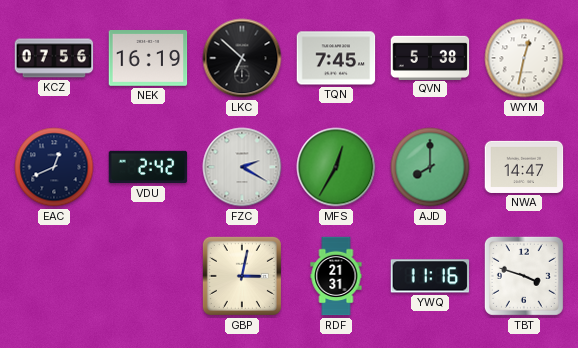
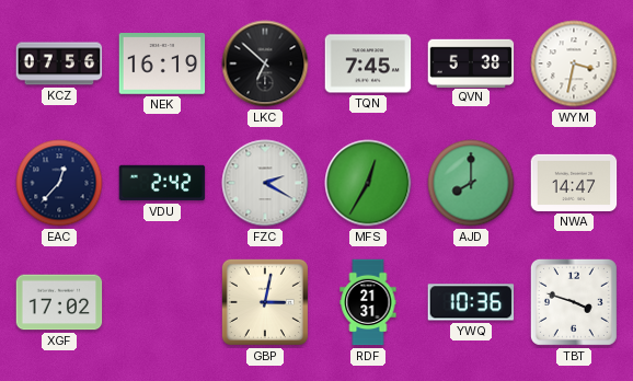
WYM: 12:32 -> 3:32
EAC: 12:41 -> 12:37
XGF: none -> 17:02
YWQ: 11:16 -> 10:36
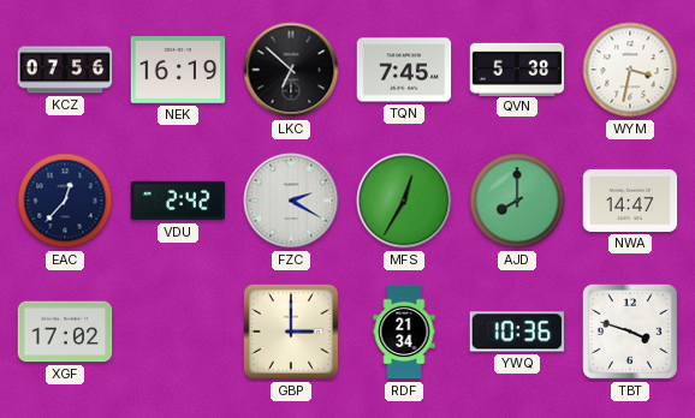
GBP: 3:02 -> 3:00
RDF: 21:31 -> 21:34
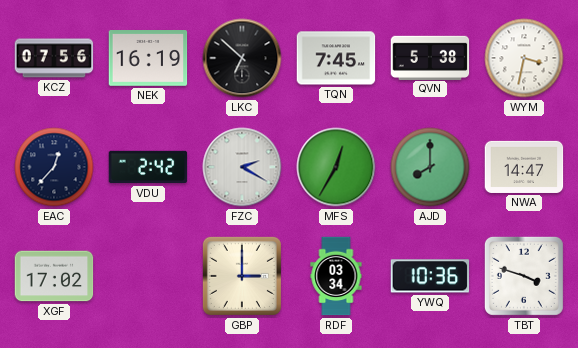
RDF: 21:34 -> 03:34
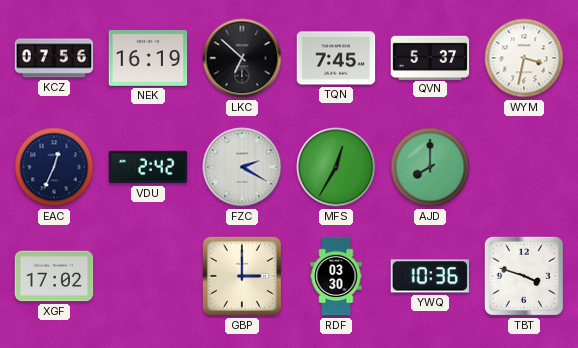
QVN: 5:38 -> 5:37
EAC: 12:37 -> 12:34
NWA: 14:47 -> none
RDF: 03:34 -> 03:30
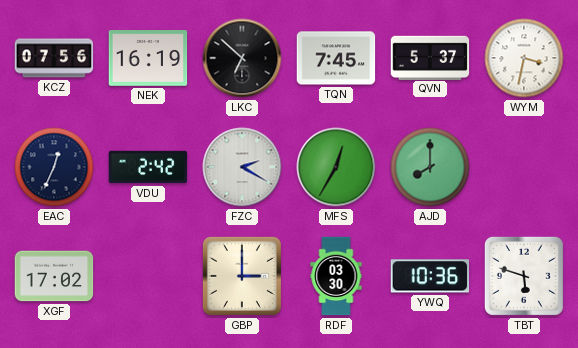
TBT: 3:48 -> 5:48
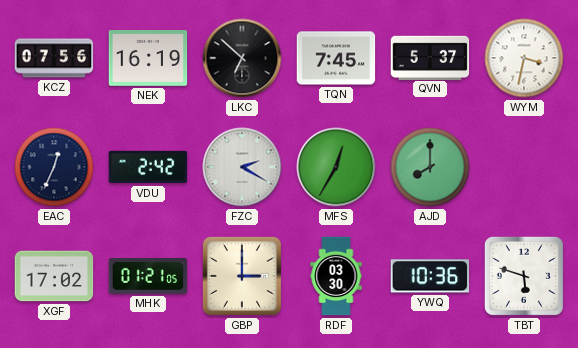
MHK: none -> 01:21
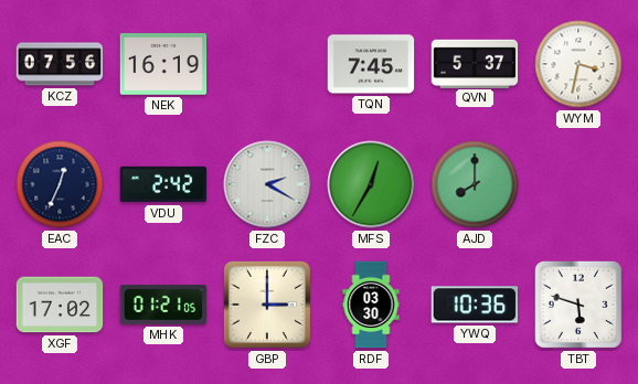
LKC: 6:52 -> none
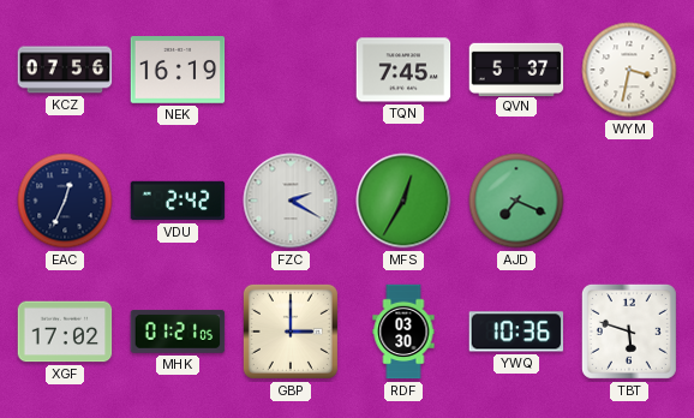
AJD: 8:00 -> 7:19
